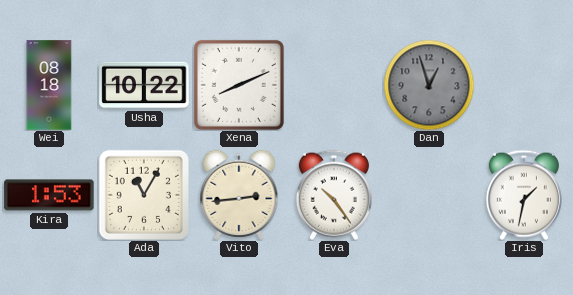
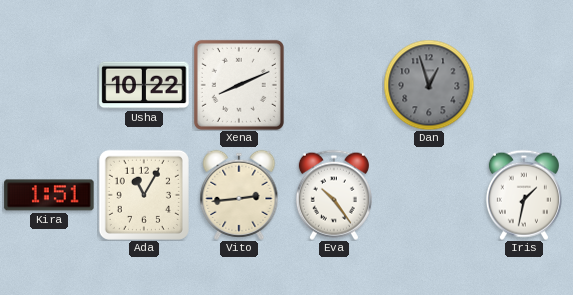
Wei: 08:18 -> none
Kira: 1:53 -> 1:51
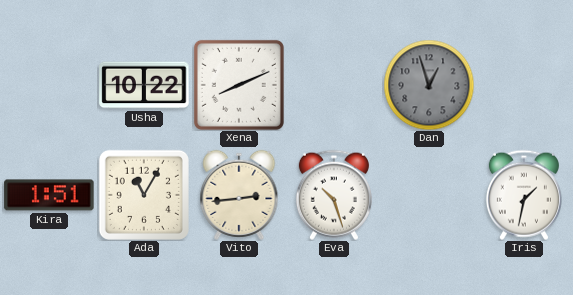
Eva: 10:24 -> 10:27
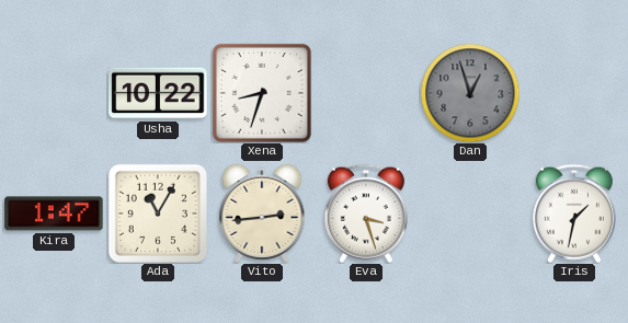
Xena: 8:11 -> 8:33
Kira: 1:51 -> 1:47
Eva: 10:27 -> 3:27
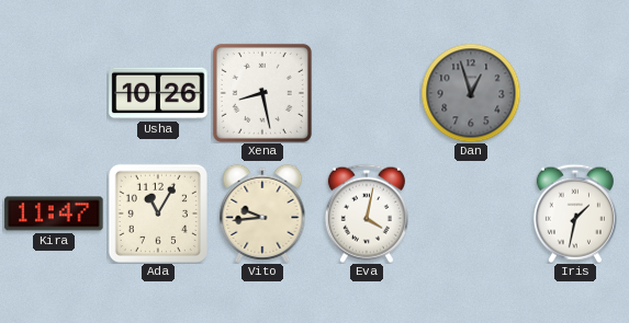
Usha: 10:22 -> 10:26
Xena: 8:33 -> 8:28
Kira: 1:47 -> 11:47
Vito: 2:44 -> 9:44
Eva: 3:27 -> 4:02
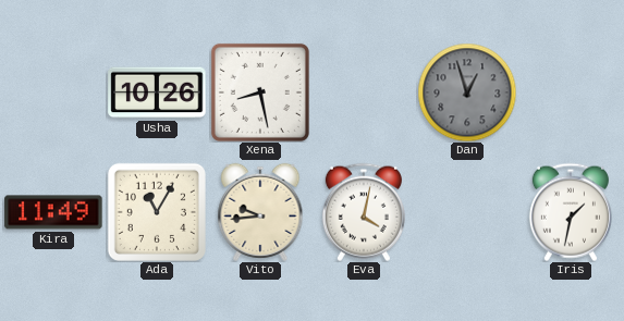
Kira: 11:47 -> 11:49
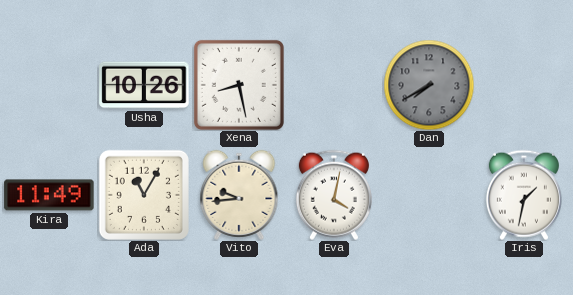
Dan: 12:57 -> 7:40
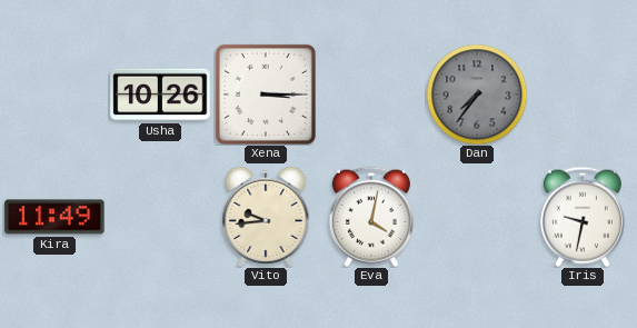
Xena: 8:28 -> 3:15
Dan: 7:40 -> 7:36
Ada: 11:05 -> none
Iris: 1:32 -> 9:32
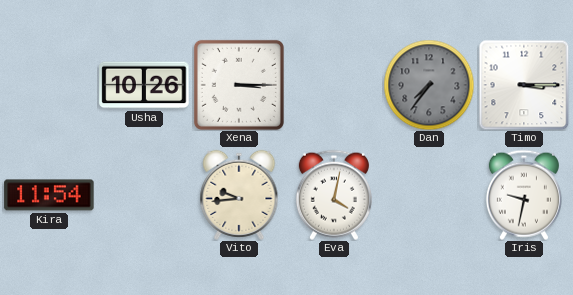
Timo: none -> 3:15
Kira: 11:49 -> 11:54
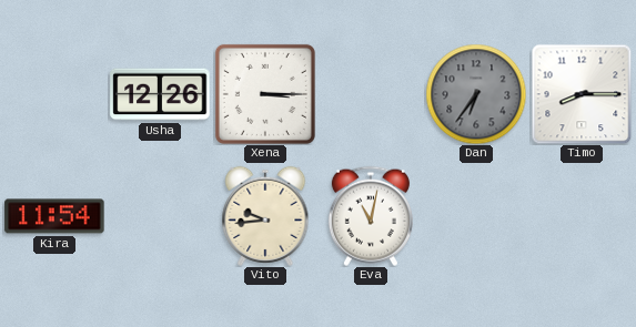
Usha: 10:26 -> 12:26
Dan: 7:36 -> 6:36
Timo: 3:15 -> 8:15
Eva: 4:02 -> 11:02
Iris: 9:32 -> none
